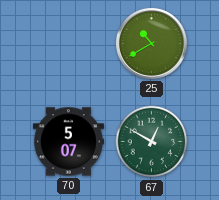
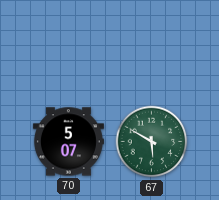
25: 10:40 -> none
67: 12:50 -> 5:50
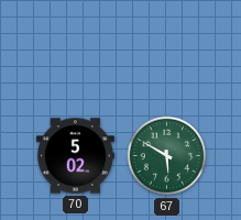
70: 5:07 -> 5:02
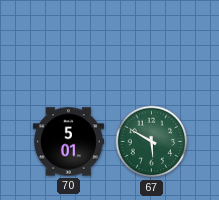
70: 5:02 -> 5:01
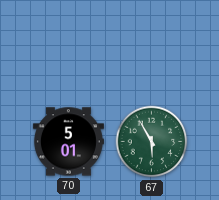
67: 5:50 -> 5:55
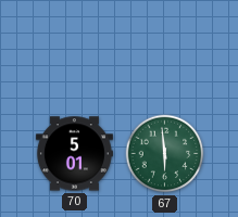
67: 5:55 -> 5:59
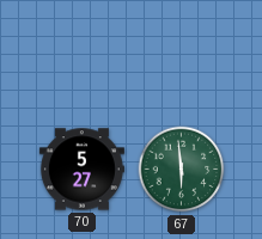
70: 5:01 -> 5:27
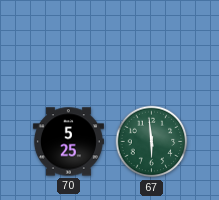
70: 5:27 -> 5:25
